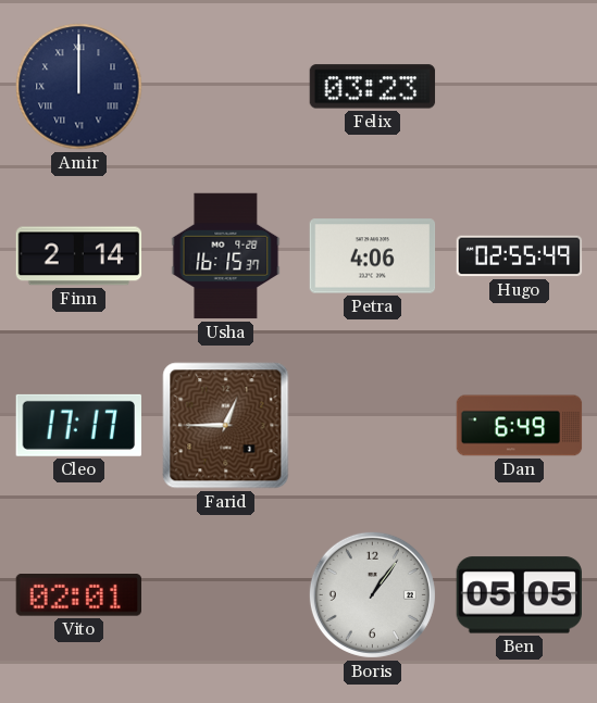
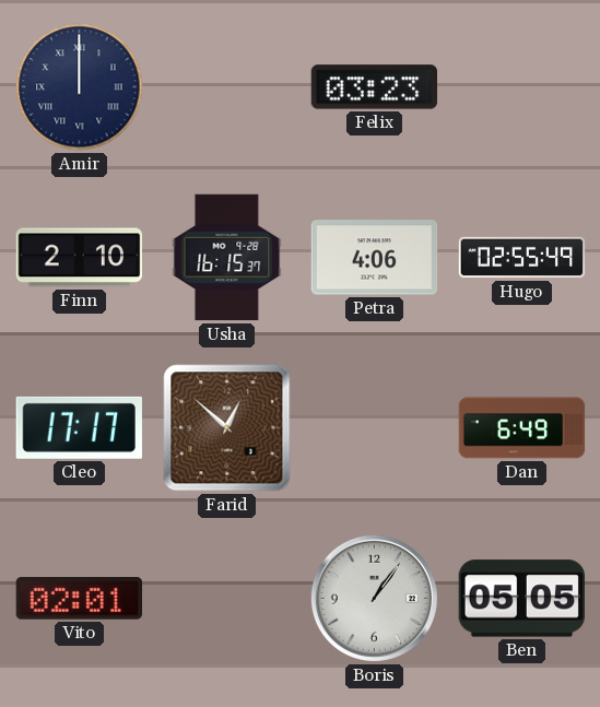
Finn: 2:14 -> 2:10
Farid: 12:45 -> 12:52
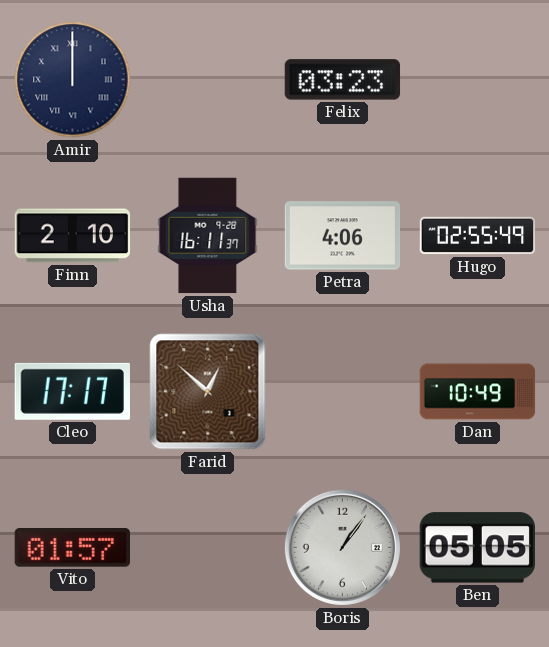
Usha: 16:15 -> 16:11
Dan: 6:49 -> 10:49
Vito: 02:01 -> 01:57
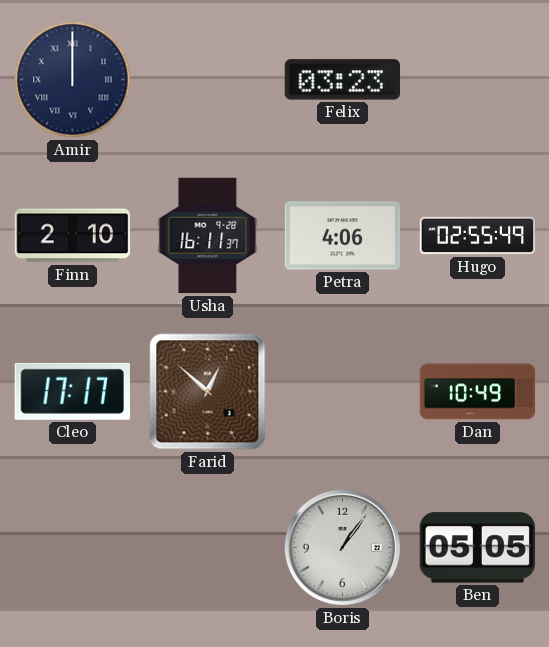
Vito: 01:57 -> none
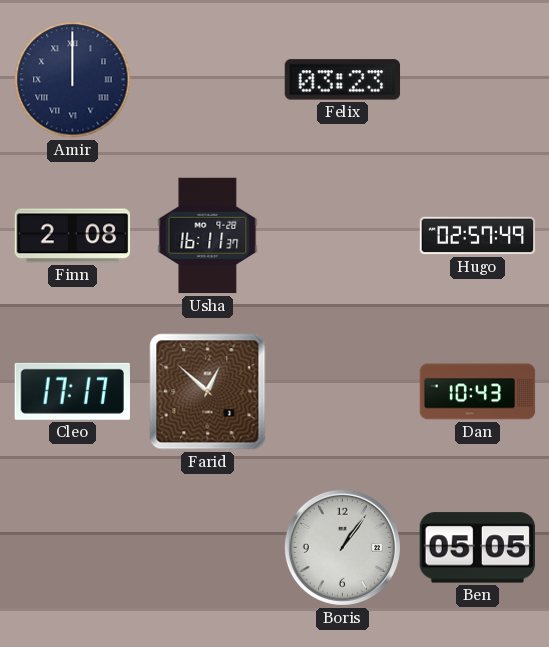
Finn: 2:10 -> 2:08
Petra: 4:06 -> none
Hugo: 02:55 -> 02:57
Dan: 10:49 -> 10:43
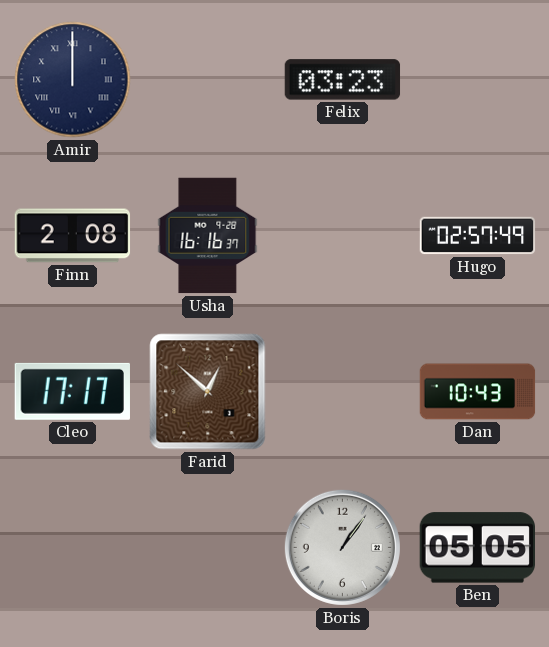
Usha: 16:11 -> 16:16
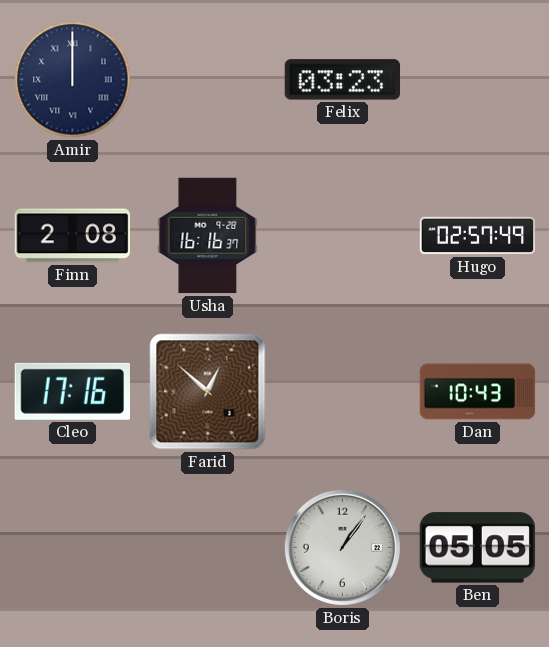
Cleo: 17:17 -> 17:16
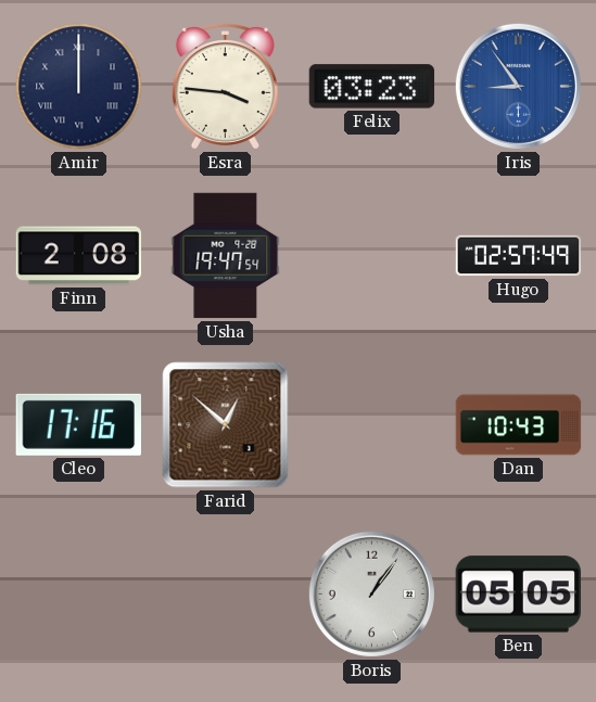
Esra: none -> 3:46
Iris: none -> 8:54
Usha: 16:16 -> 19:47
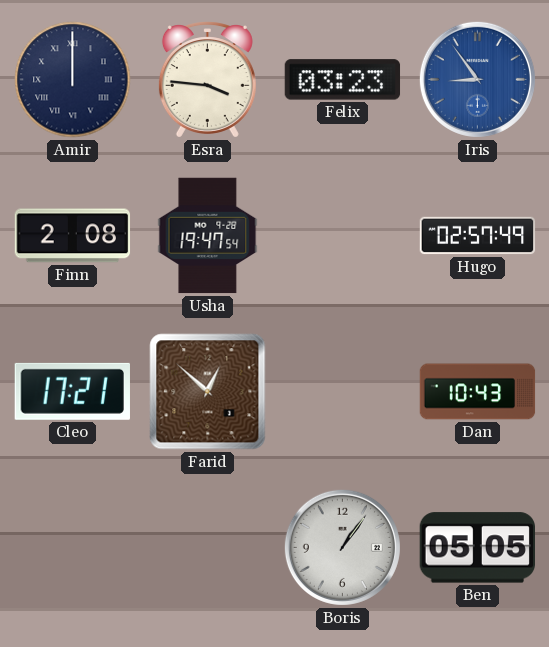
Cleo: 17:16 -> 17:21
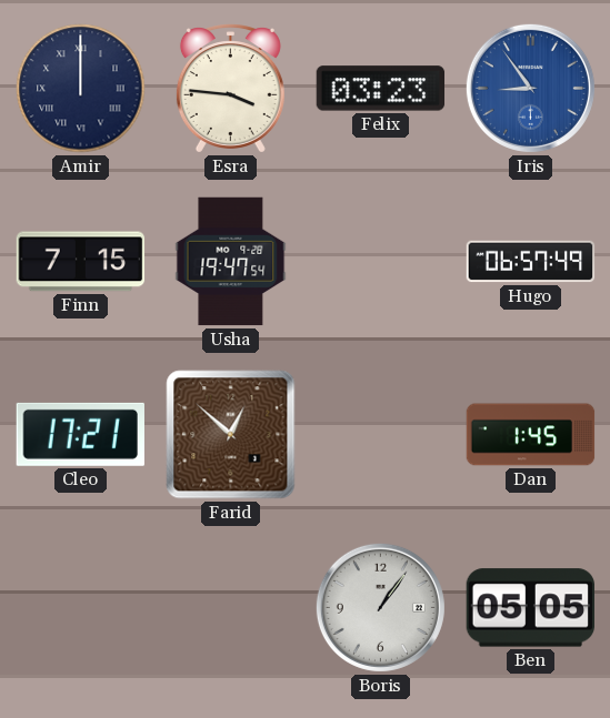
Finn: 2:08 -> 7:15
Hugo: 02:57 -> 06:57
Dan: 10:43 -> 1:45
